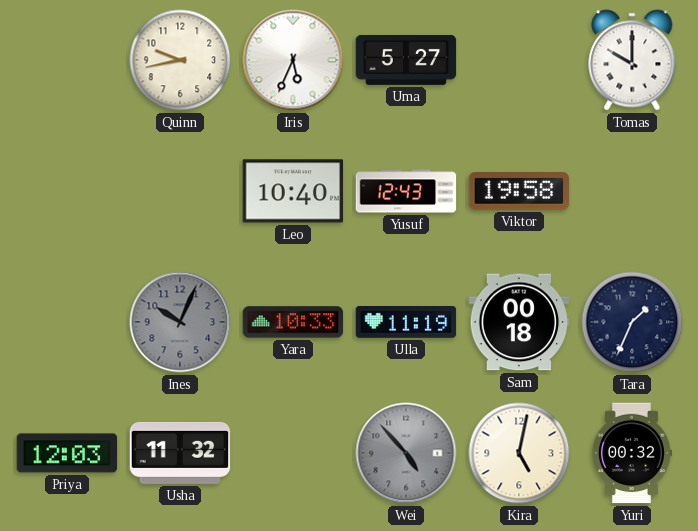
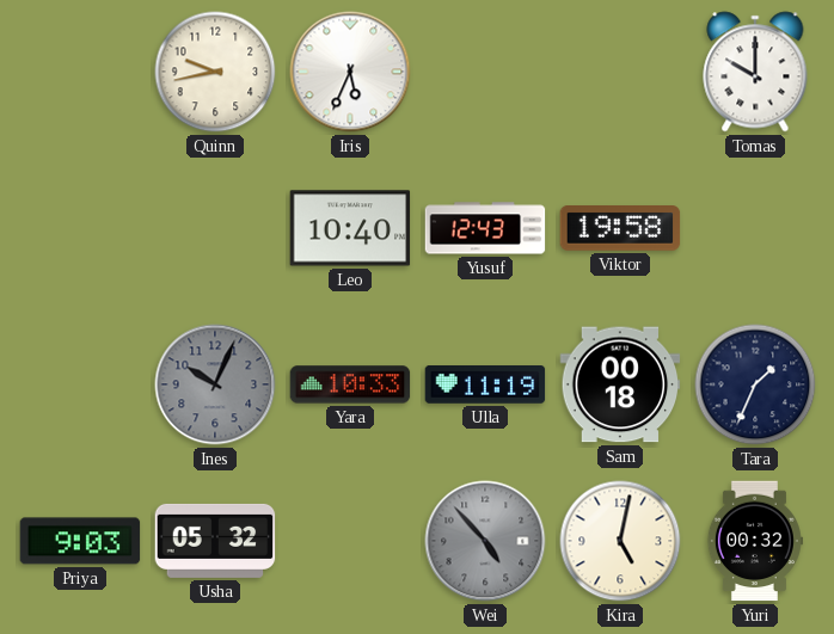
Uma: 5:27 -> none
Priya: 12:03 -> 9:03
Usha: 11:32 -> 05:32
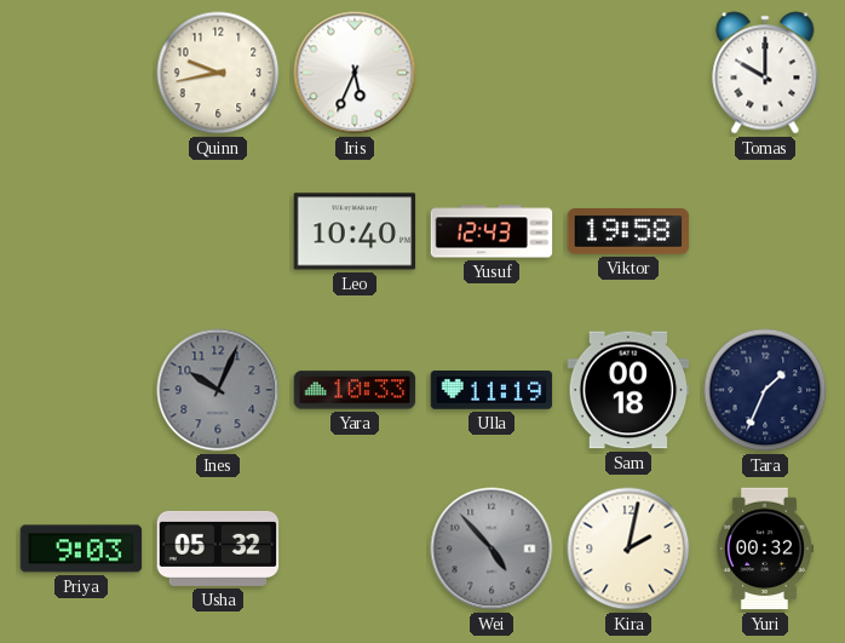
Kira: 5:02 -> 2:02
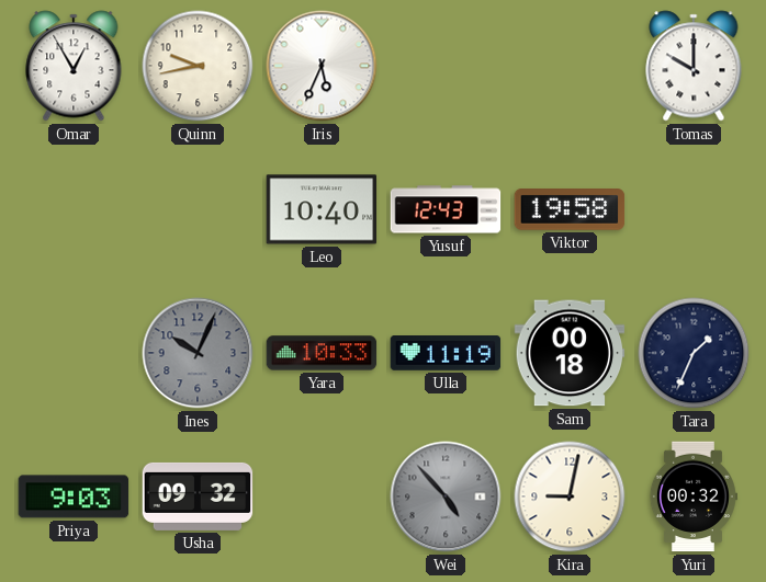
Omar: none -> 12:55
Usha: 05:32 -> 09:32
Kira: 2:02 -> 9:02
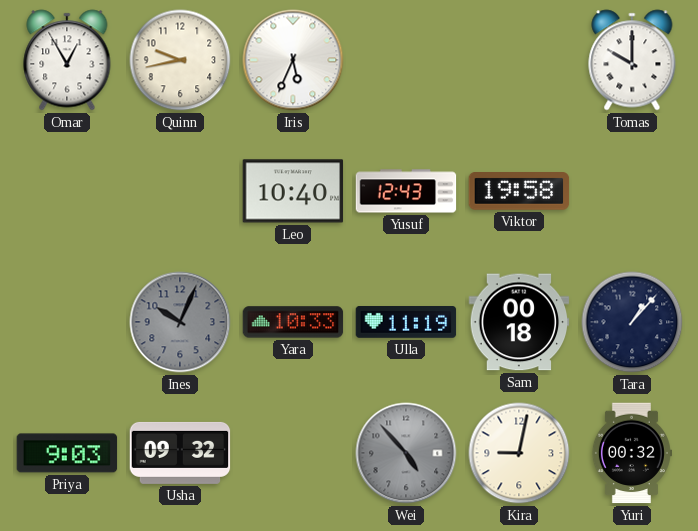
Tara: 1:34 -> 1:07
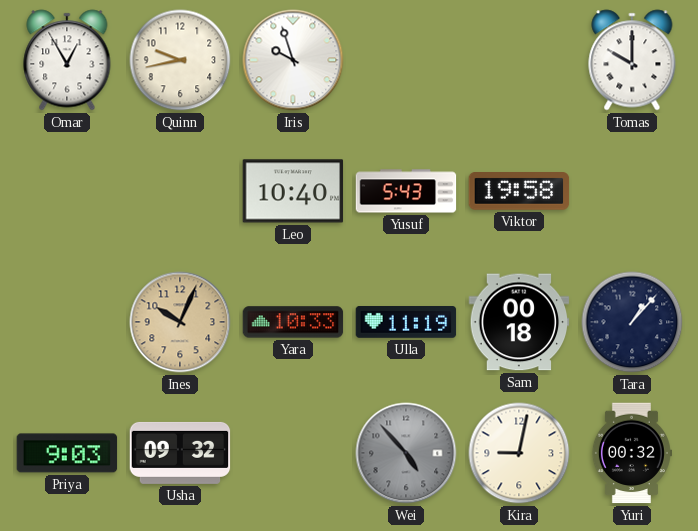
Iris: 5:34 -> 9:57
Yusuf: 12:43 -> 5:43
Ines dial: grey -> champagne
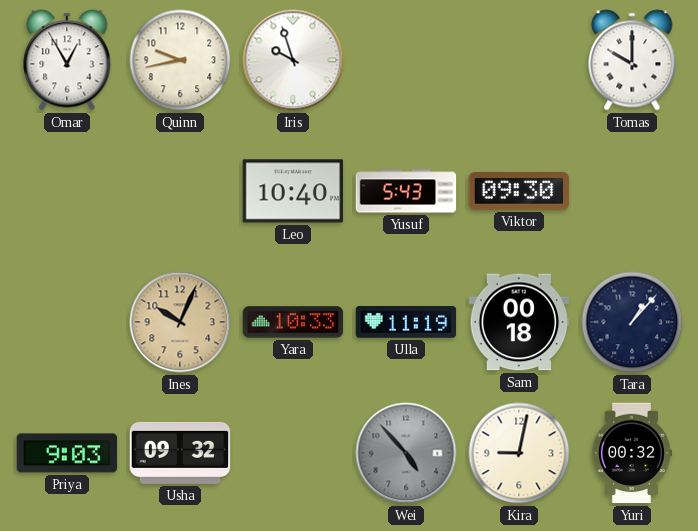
Viktor: 19:58 -> 09:30
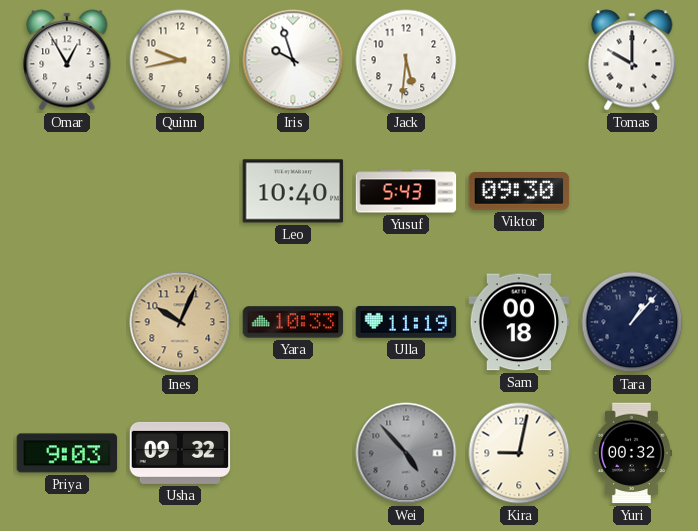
Jack: none -> 5:31
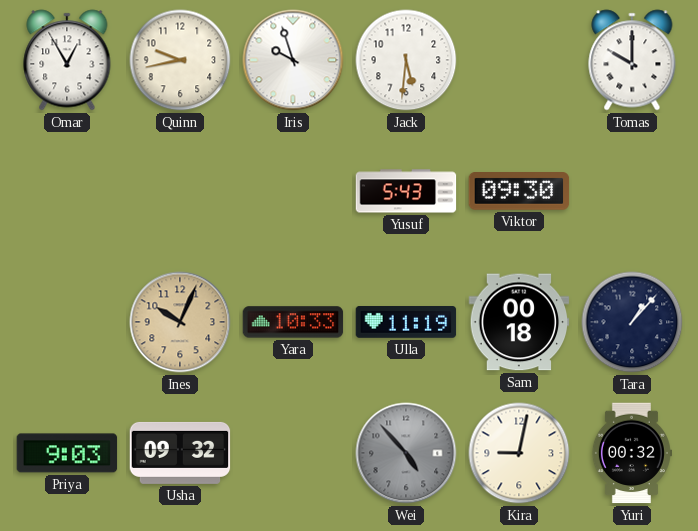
Leo: 10:40 -> none
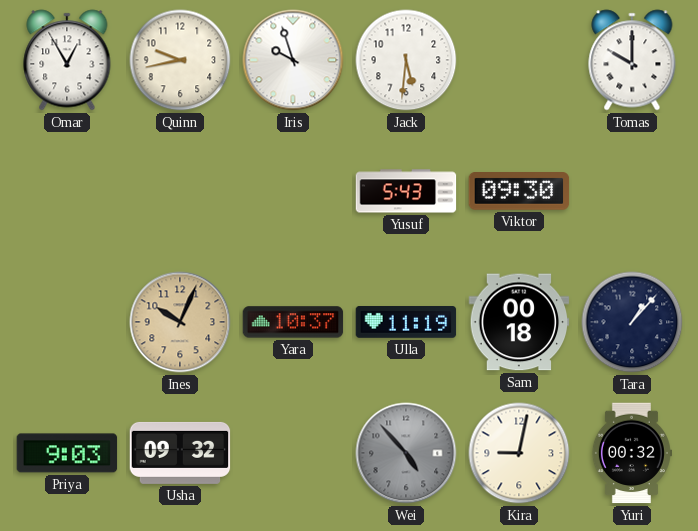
Yara: 10:33 -> 10:37
